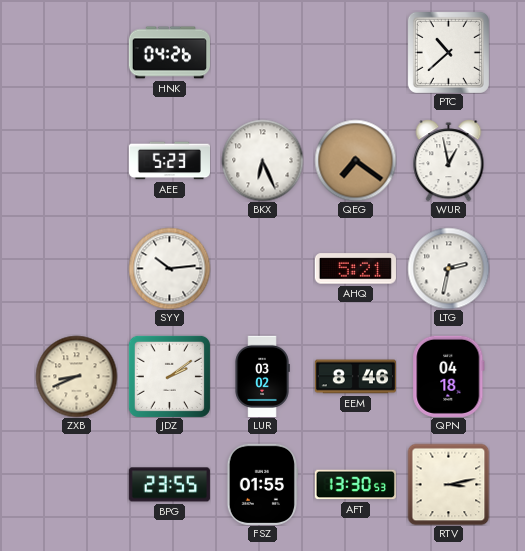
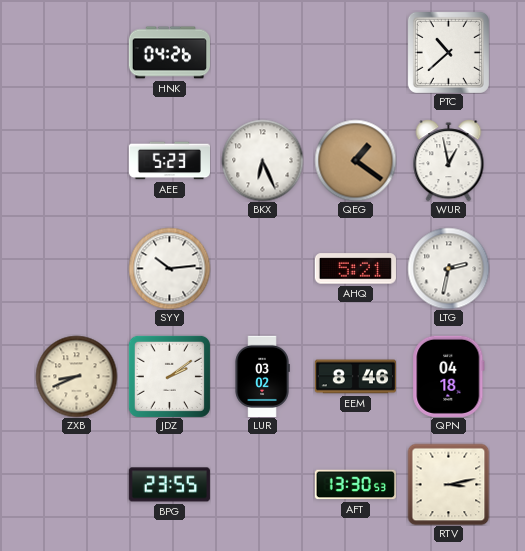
QEG: 7:21 -> 1:21
FSZ: 01:55 -> none
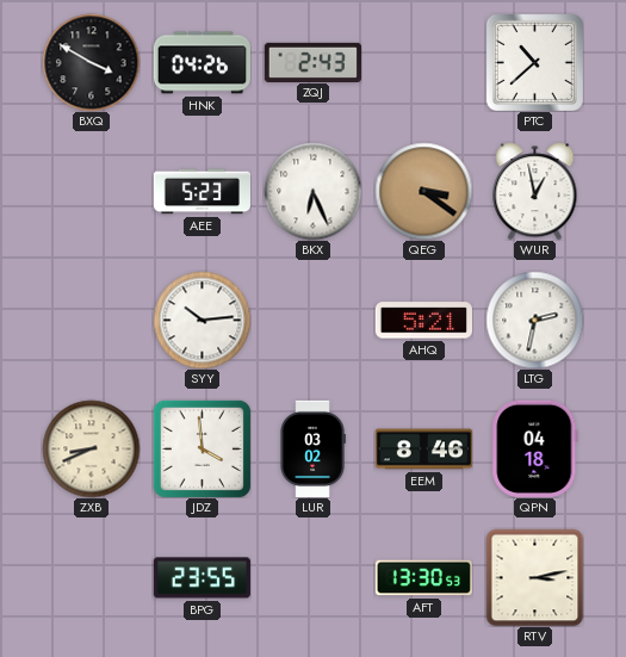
BXQ: none -> 3:50
ZQJ: none -> 2:43
QEG: 1:21 -> 3:21
JDZ: 2:09 -> 3:59
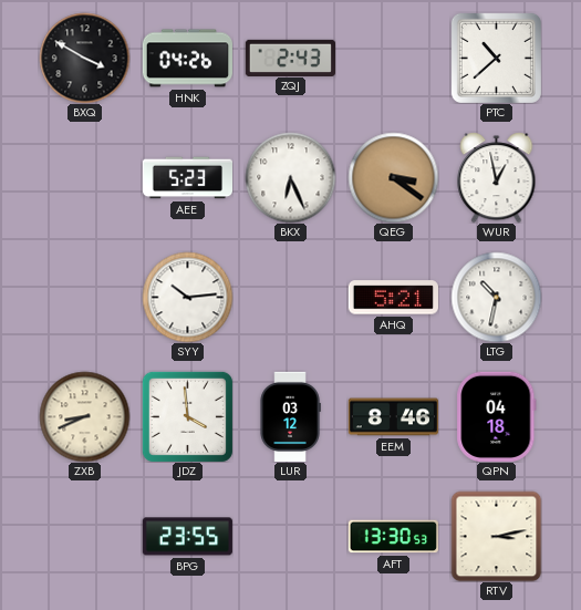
LTG: 2:32 -> 10:32
LUR: 03:02 -> 03:12
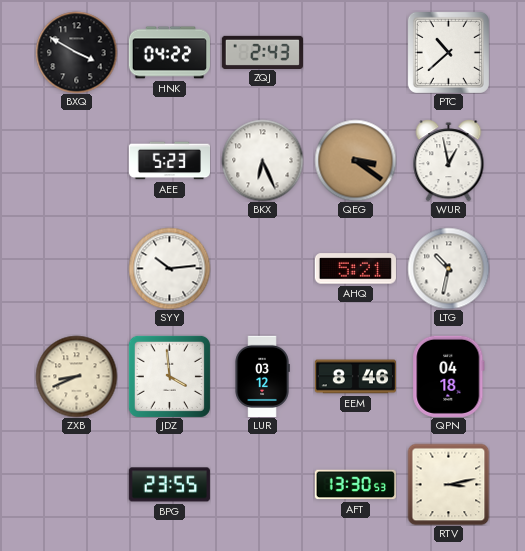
HNK: 04:26 -> 04:22
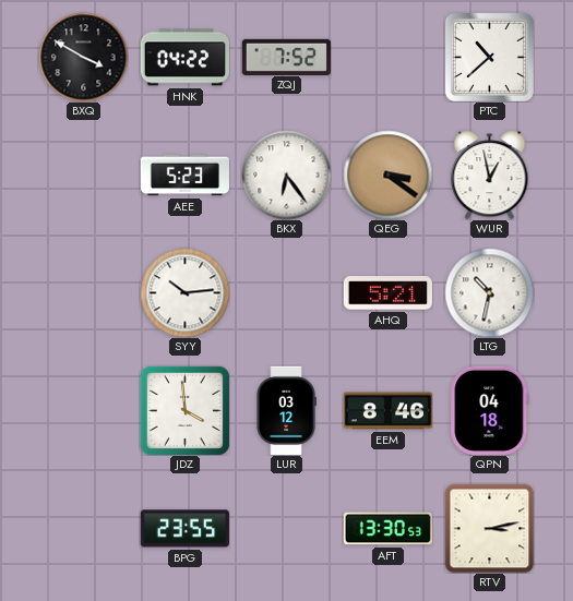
ZQJ: 2:43 -> 7:52
BKX: 6:26 -> 6:24
ZXB: 8:41 -> none
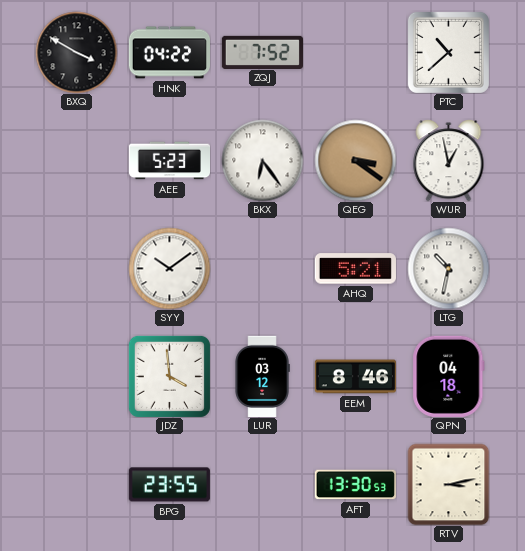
SYY: 10:14 -> 10:09
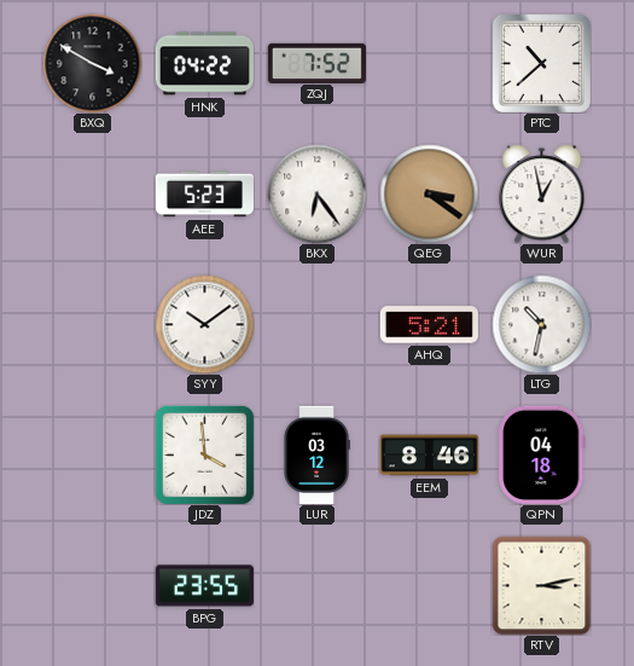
AFT: 13:30 -> none
